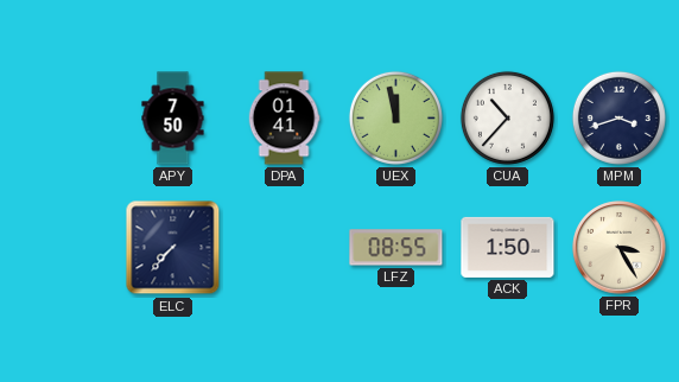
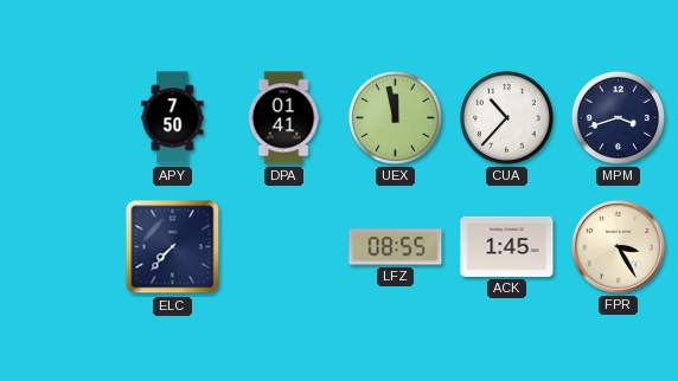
ACK: 1:50 -> 1:45
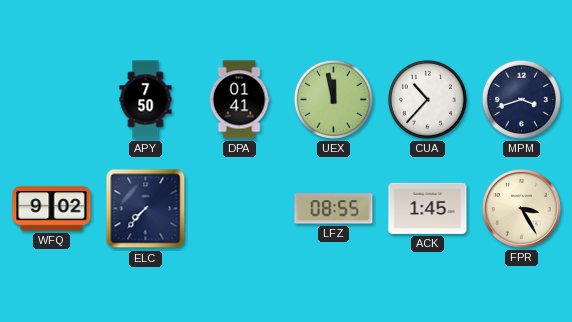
WFQ: none -> 9:02
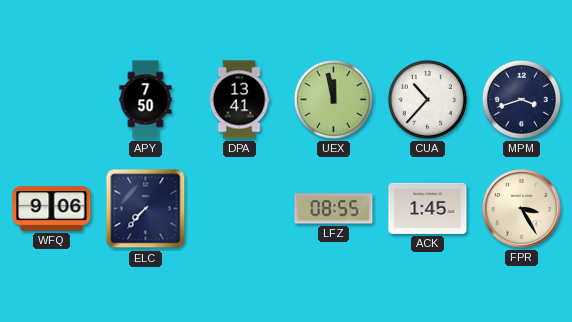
DPA: 01:41 -> 13:41
WFQ: 9:02 -> 9:06
